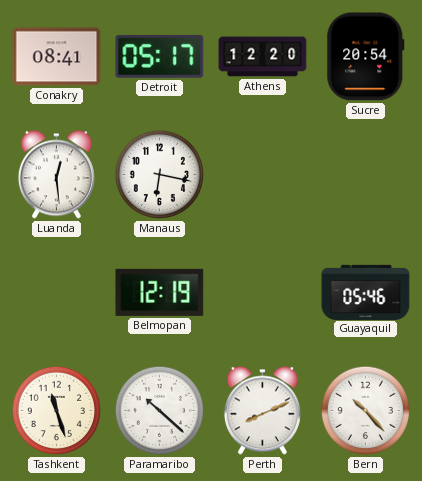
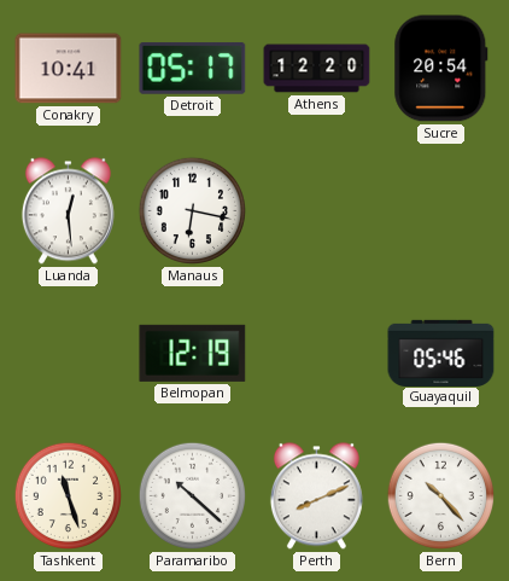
Conakry: 08:41 -> 10:41
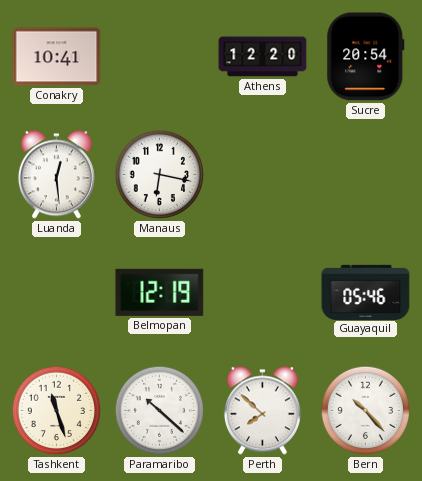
Detroit: 05:17 -> none
Perth: 8:11 -> 7:52
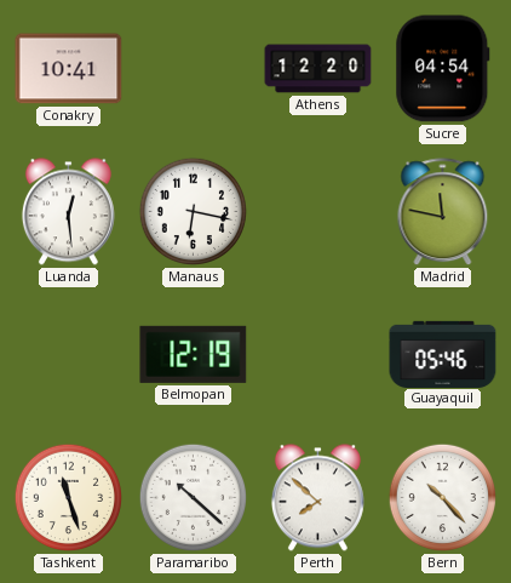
Sucre: 20:54 -> 04:54
Madrid: none -> 11:47
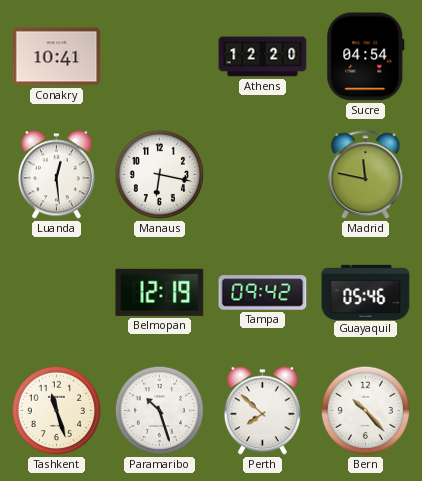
Tampa: none -> 09:42
Paramaribo: 10:22 -> 10:27
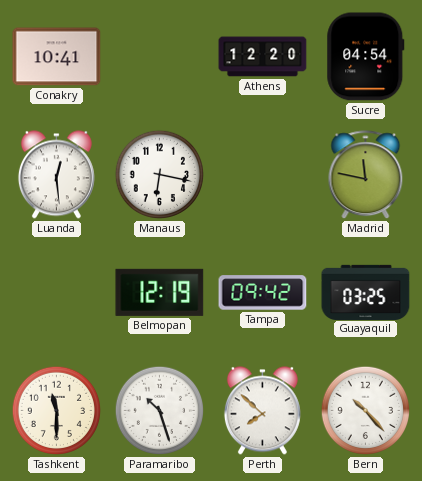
Guayaquil: 05:46 -> 03:25
Tashkent: 11:27 -> 11:30
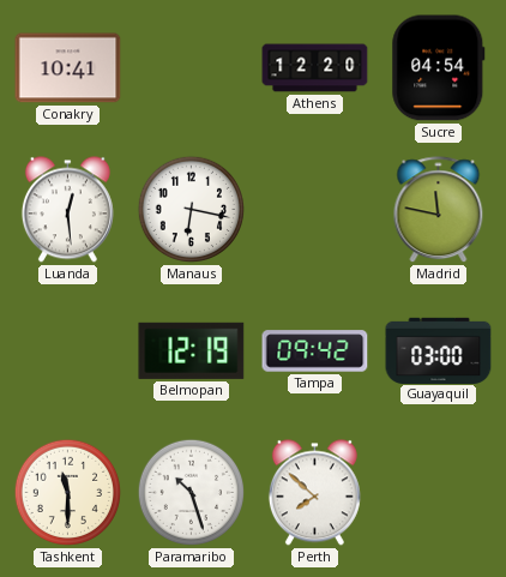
Guayaquil: 03:25 -> 03:00
Bern: 10:23 -> none
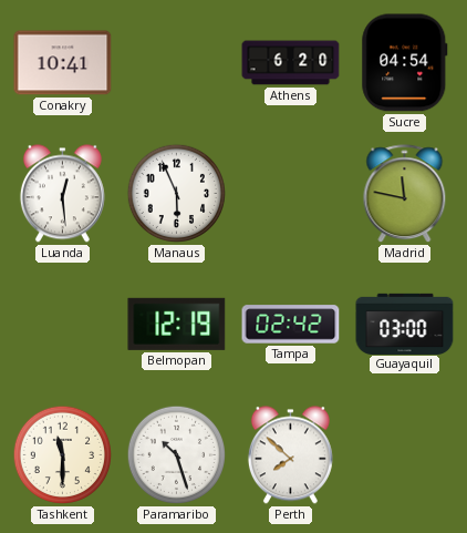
Athens: 12:20 -> 6:20
Manaus: 6:17 -> 5:56
Tampa: 09:42 -> 02:42
